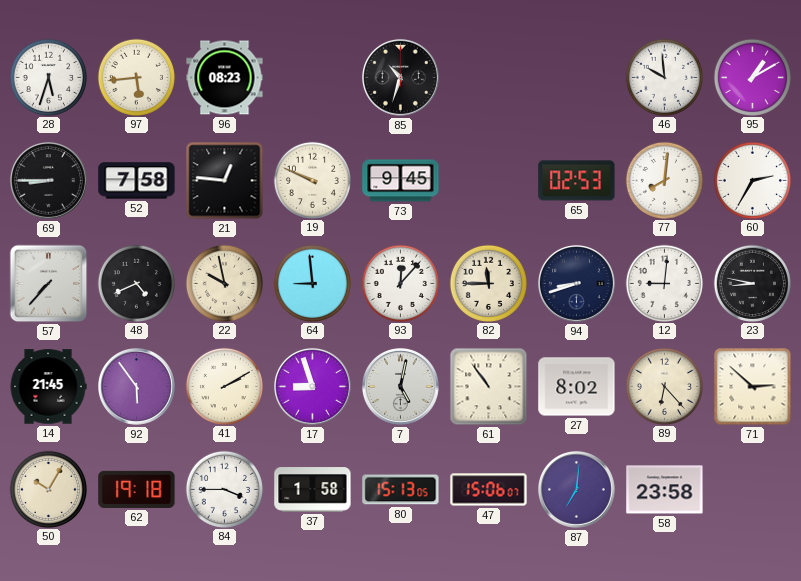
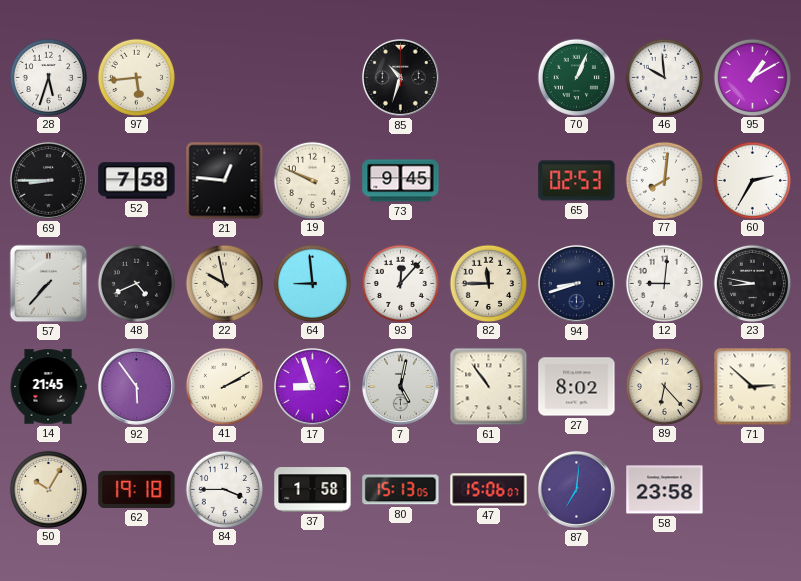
96: 08:23 -> none
70: none -> 1:04
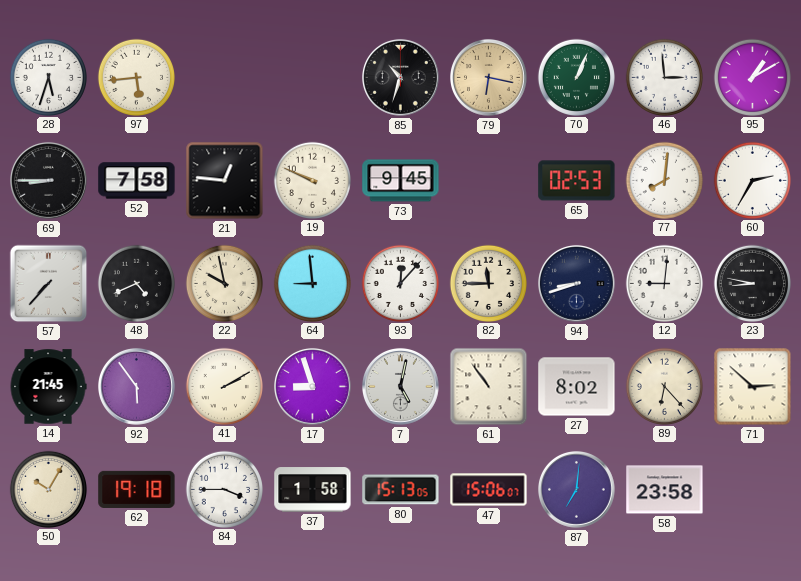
79: none -> 6:17
46: 9:59 -> 2:59
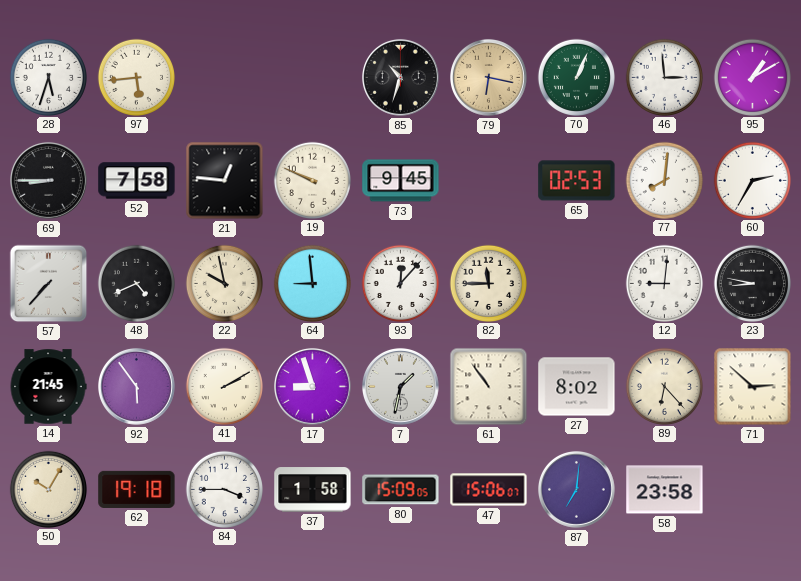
94: 8:42 -> none
7: 5:02 -> 1:32
80: 15:13 -> 15:09
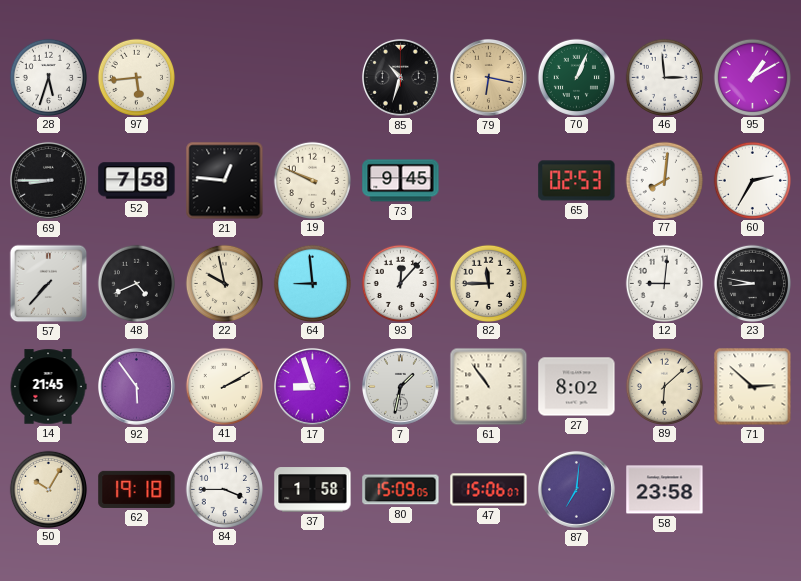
89: 6:23 -> 6:08
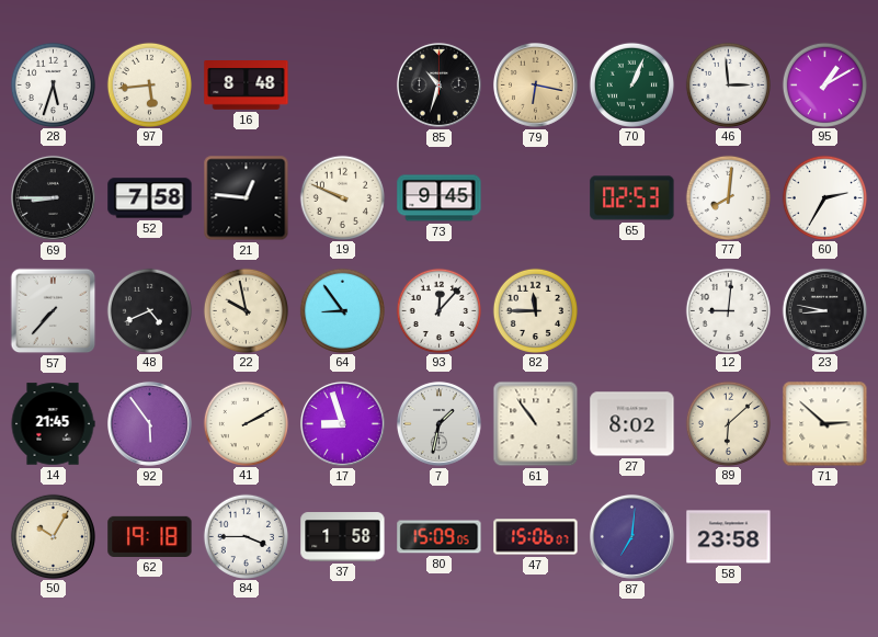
16: none -> 8:48
64: 8:59 -> 8:54
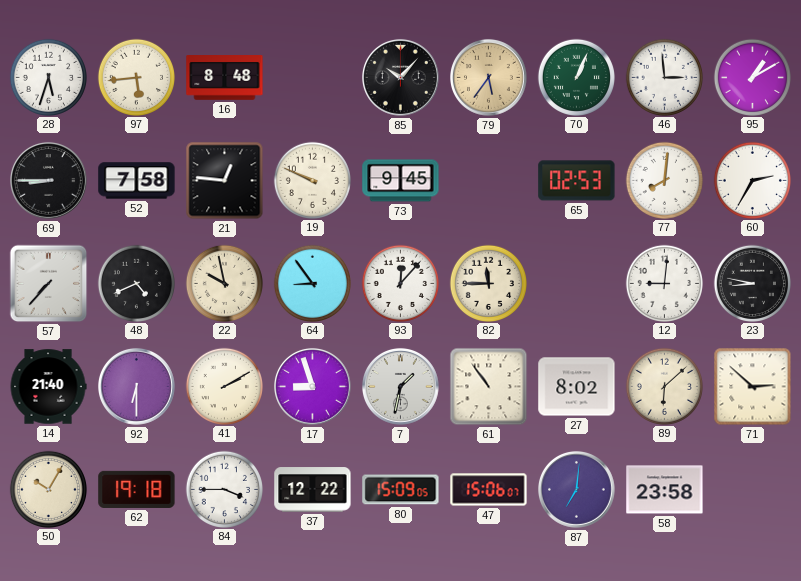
85: 10:33 -> 10:07
79: 6:17 -> 5:36
14: 21:45 -> 21:40
92: 5:54 -> 6:30
37: 1:58 -> 12:22
